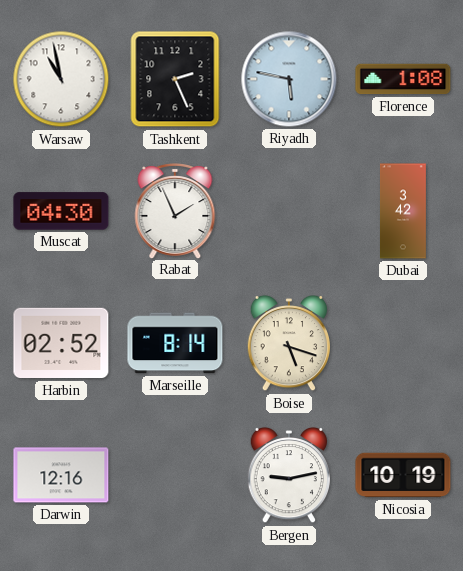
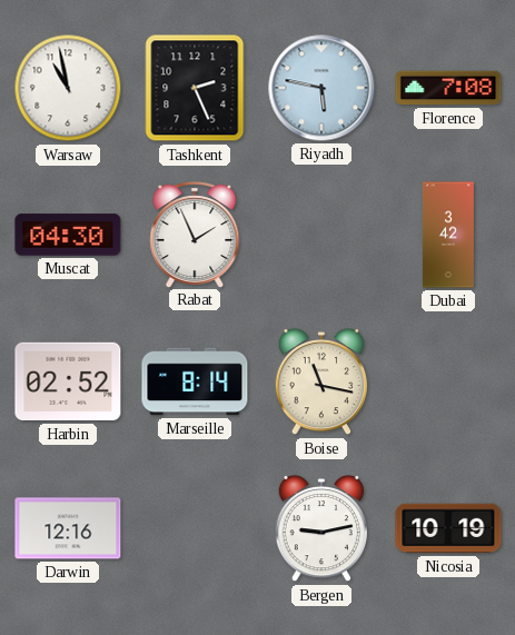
Florence: 1:08 -> 7:08
Boise: 5:18 -> 11:17
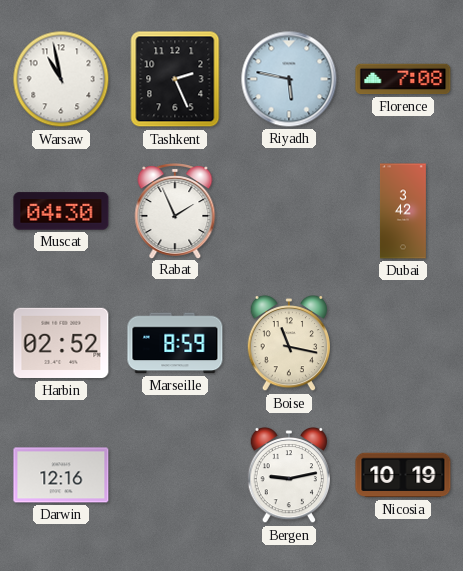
Marseille: 8:14 -> 8:59
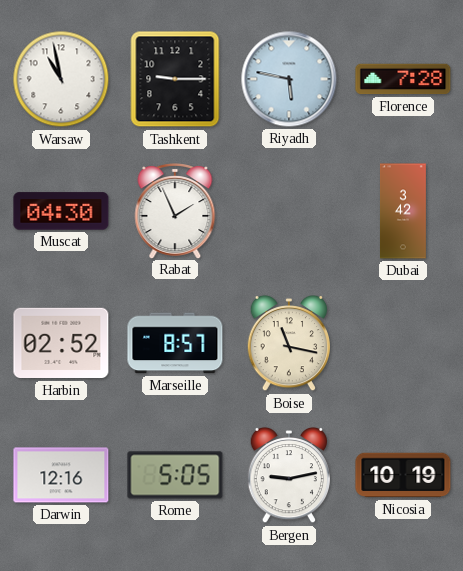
Tashkent: 2:26 -> 9:15
Florence: 7:08 -> 7:28
Marseille: 8:59 -> 8:57
Rome: none -> 5:05
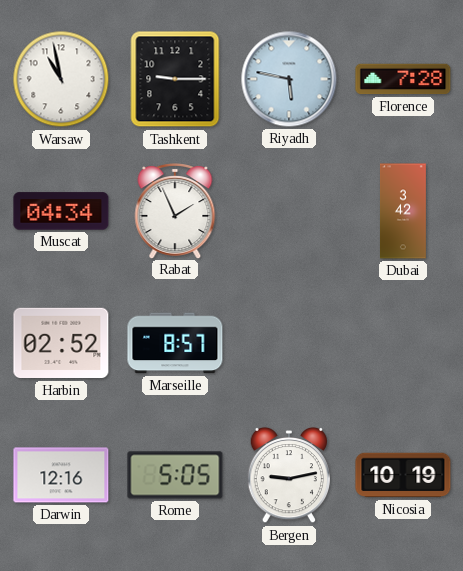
Muscat: 04:30 -> 04:34
Boise: 11:17 -> none
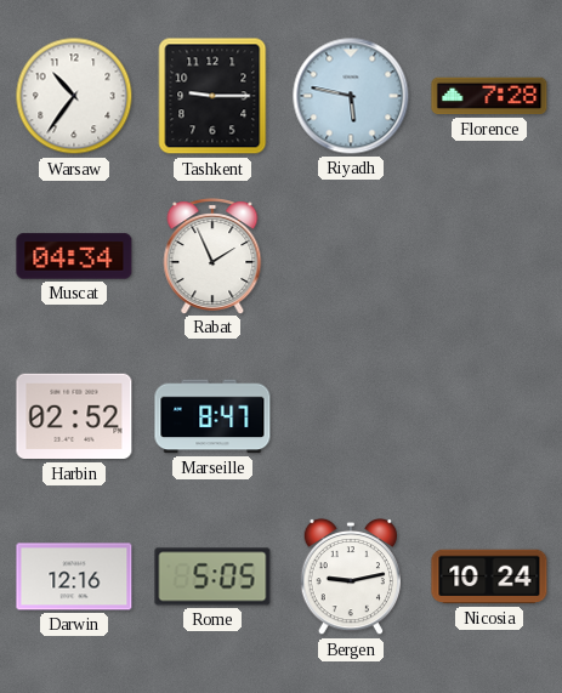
Warsaw: 10:58 -> 10:36
Dubai: 3:42 -> none
Marseille: 8:57 -> 8:47
Nicosia: 10:19 -> 10:24
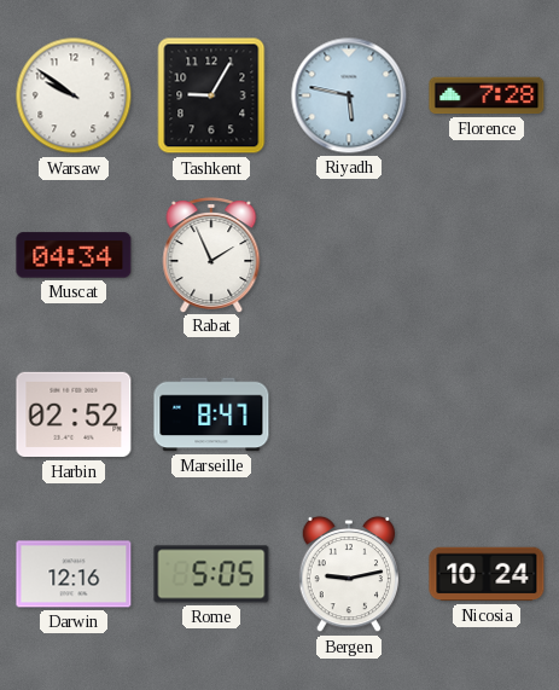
Warsaw: 10:36 -> 9:51
Tashkent: 9:15 -> 9:05
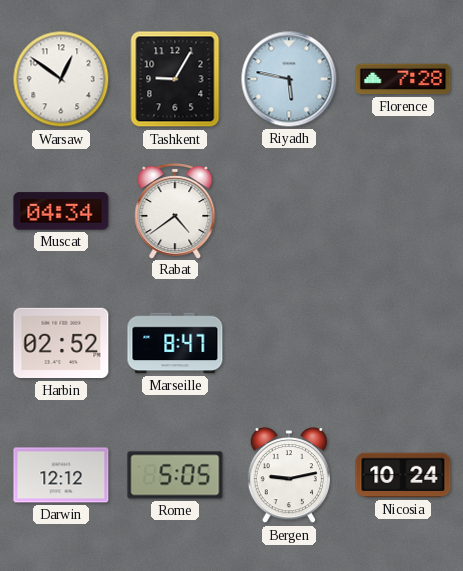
Warsaw: 9:51 -> 12:51
Rabat: 1:56 -> 4:39
Darwin: 12:16 -> 12:12
